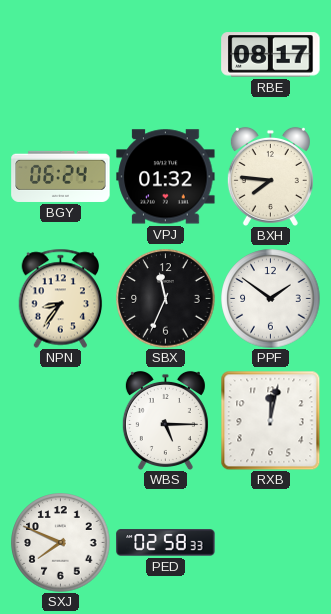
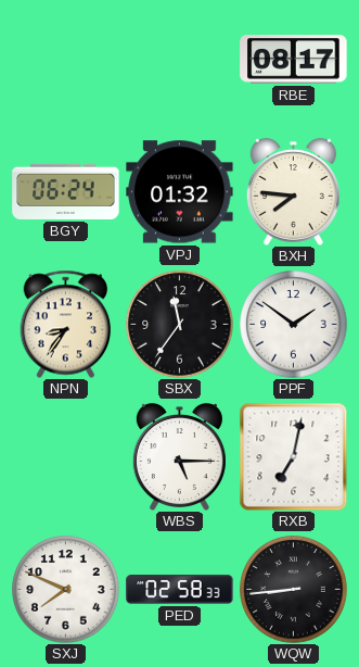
SBX: 11:34 -> 11:36
RXB: 12:02 -> 7:02
WQW: none -> 8:44
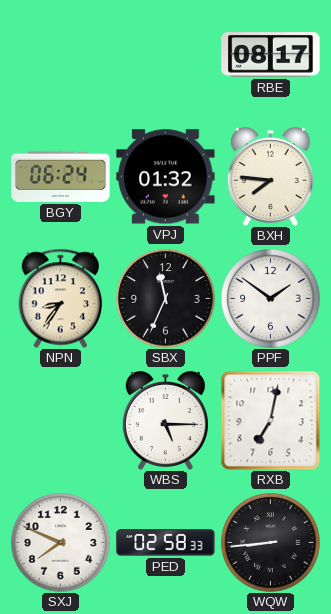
SBX: 11:36 -> 11:34
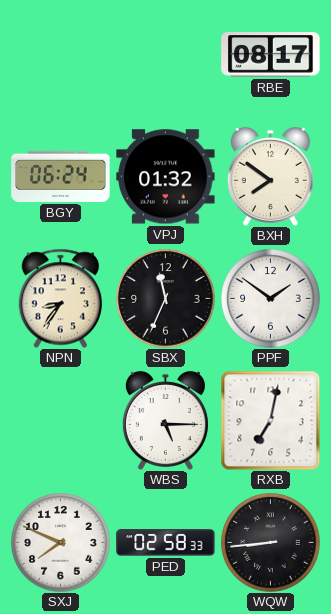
BXH: 7:46 -> 7:51
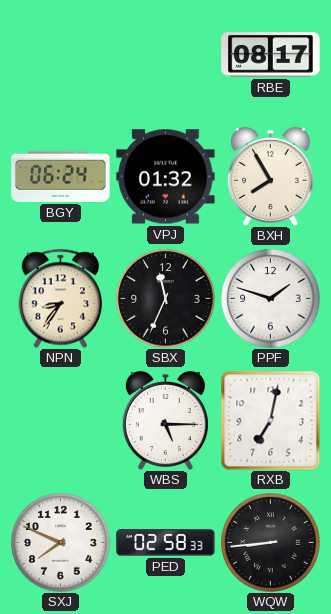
BXH: 7:51 -> 7:55
PPF: 1:51 -> 1:48
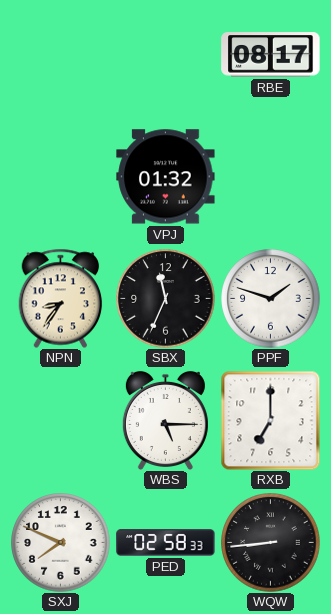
BGY: 06:24 -> none
BXH: 7:55 -> none
RXB: 7:02 -> 7:00
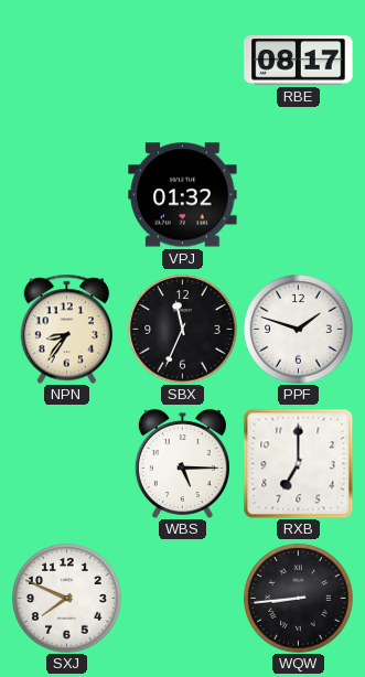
PED: 02:58 -> none
